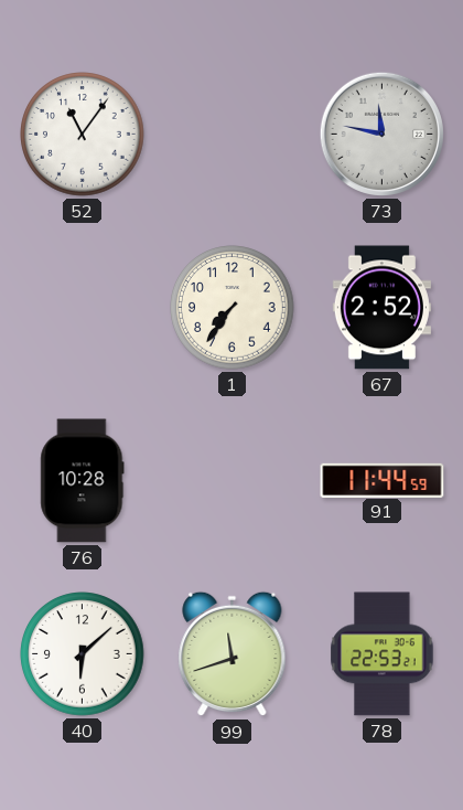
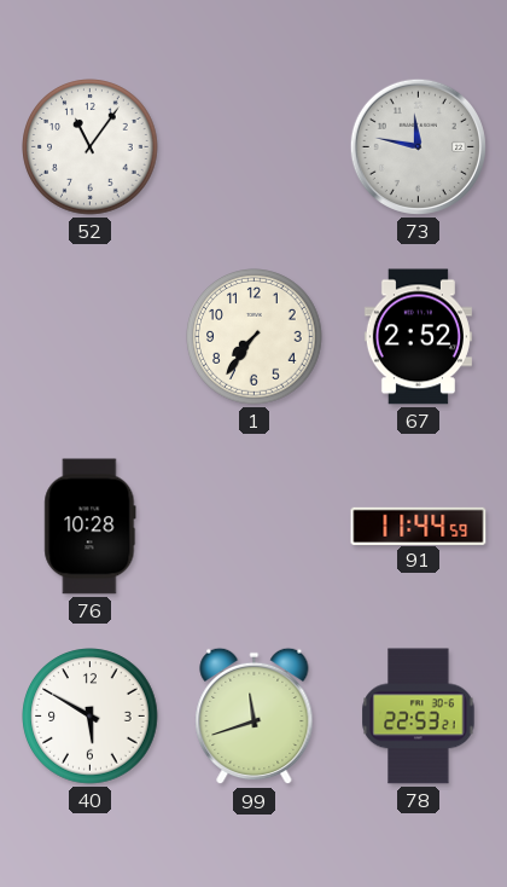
40: 6:08 -> 5:50
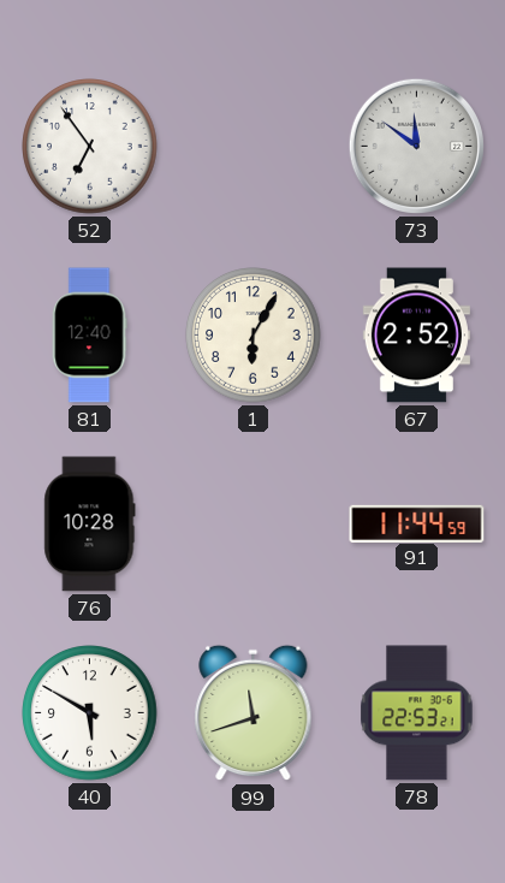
52: 11:06 -> 6:54
73: 11:47 -> 11:51
81: none -> 12:40
1: 7:36 -> 6:05
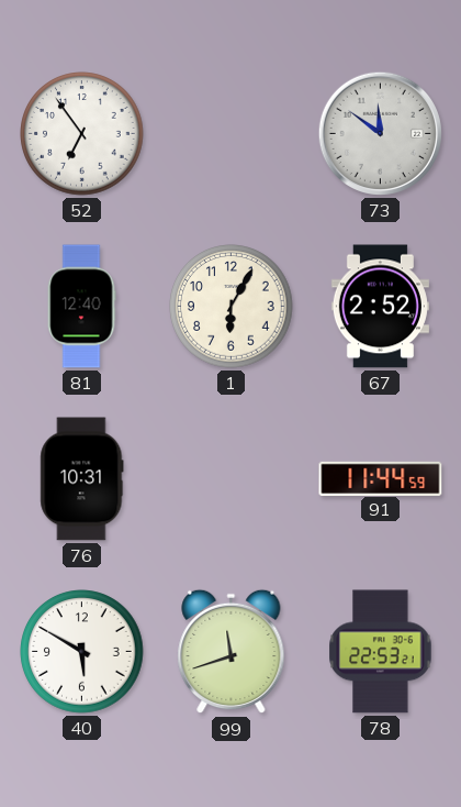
76: 10:28 -> 10:31
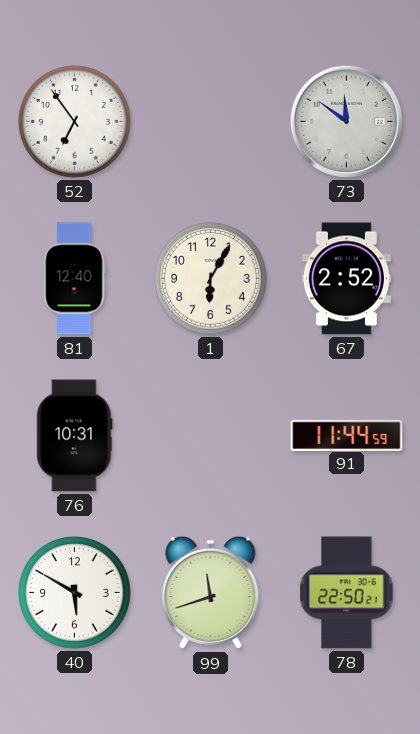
78: 22:53 -> 22:50
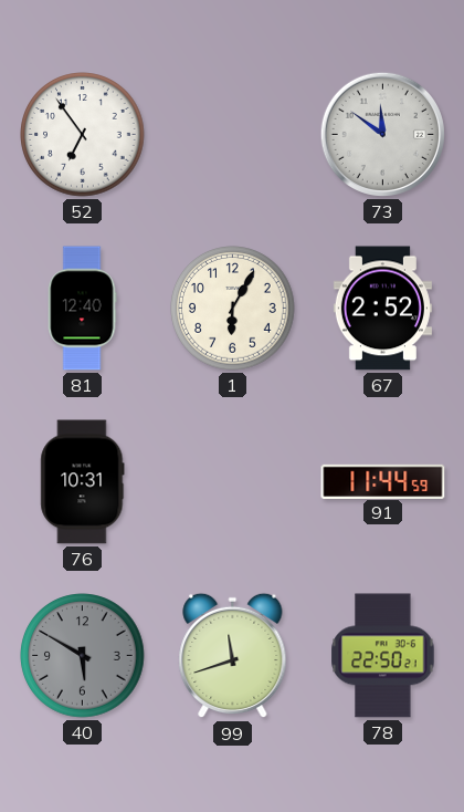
40 dial: white -> grey
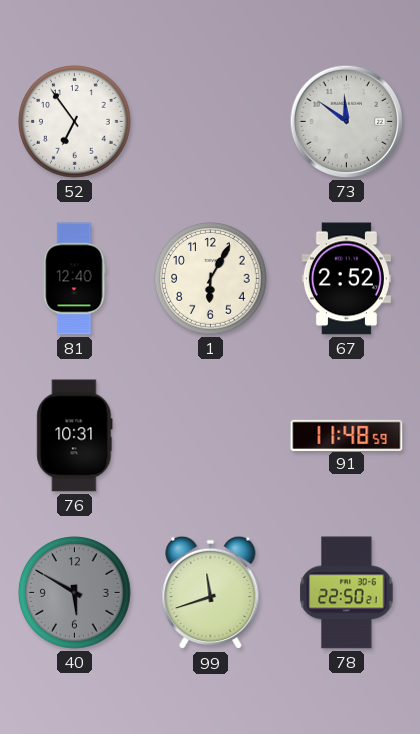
91: 11:44 -> 11:48
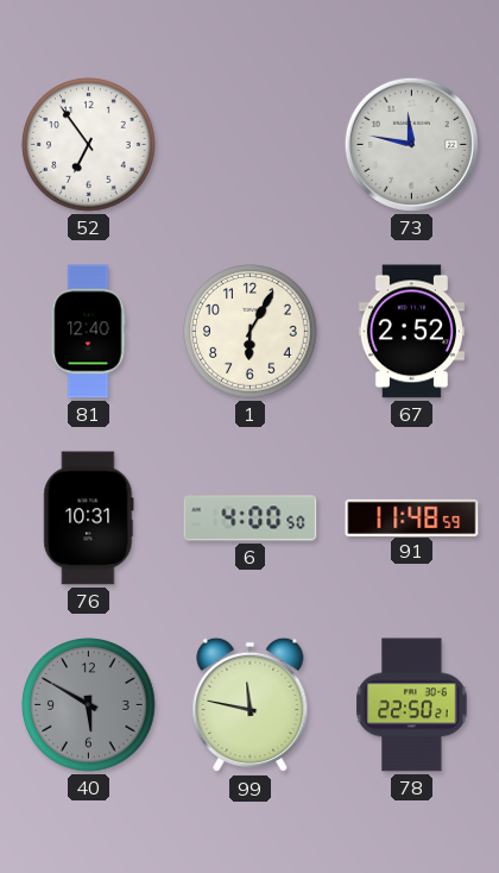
73: 11:51 -> 11:47
6: none -> 4:00
99: 11:42 -> 11:47
